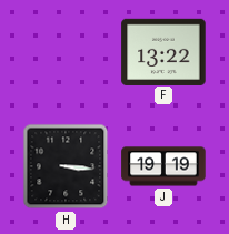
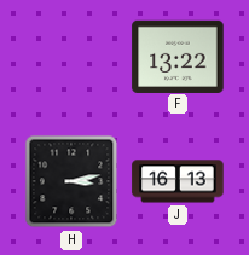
H: 3:16 -> 3:13
J: 19:19 -> 16:13
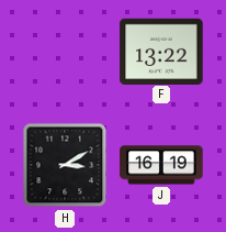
H: 3:13 -> 3:10
J: 16:13 -> 16:19
